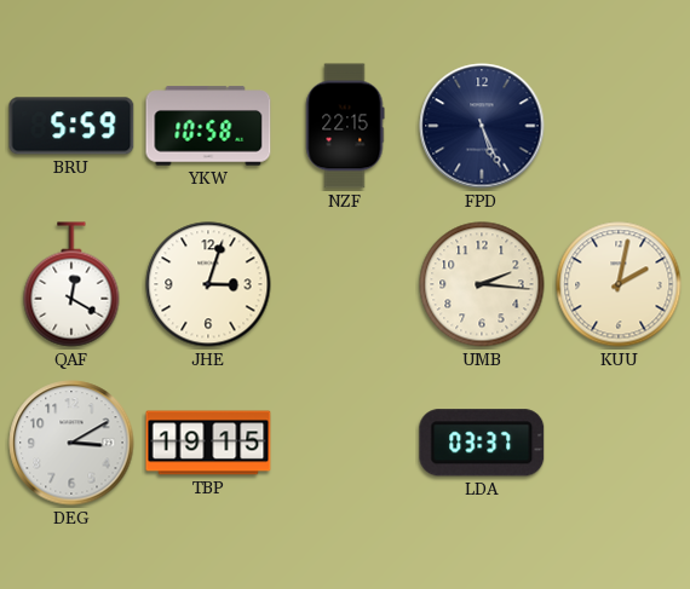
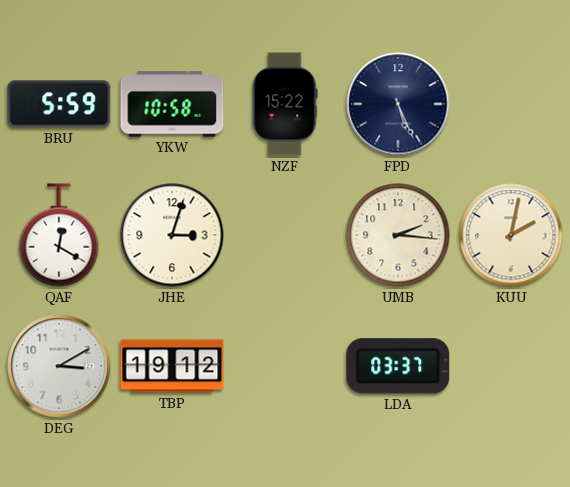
NZF: 22:15 -> 15:22
TBP: 19:15 -> 19:12
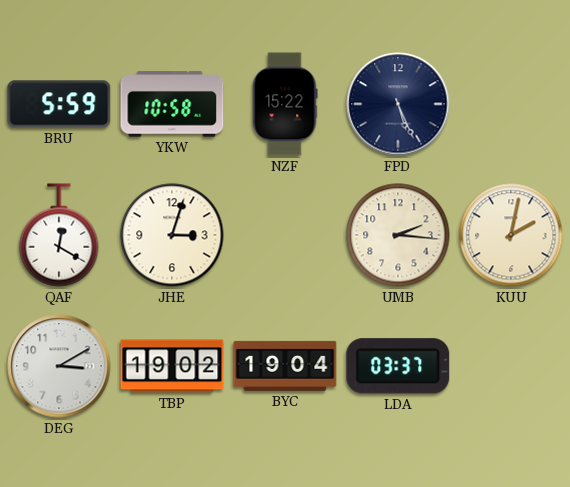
TBP: 19:12 -> 19:02
BYC: none -> 19:04
